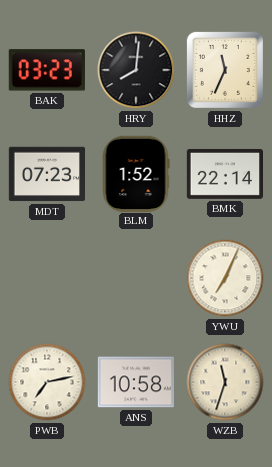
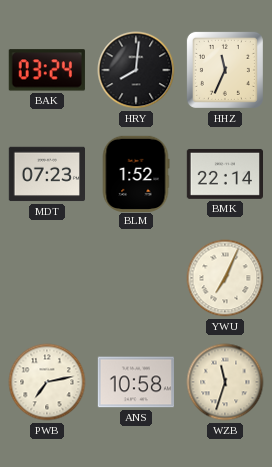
BAK: 03:23 -> 03:24
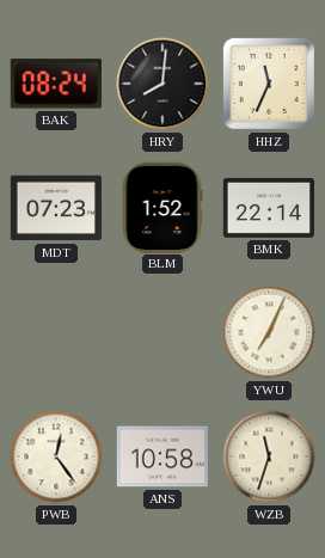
BAK: 03:24 -> 08:24
PWB: 7:13 -> 12:24
